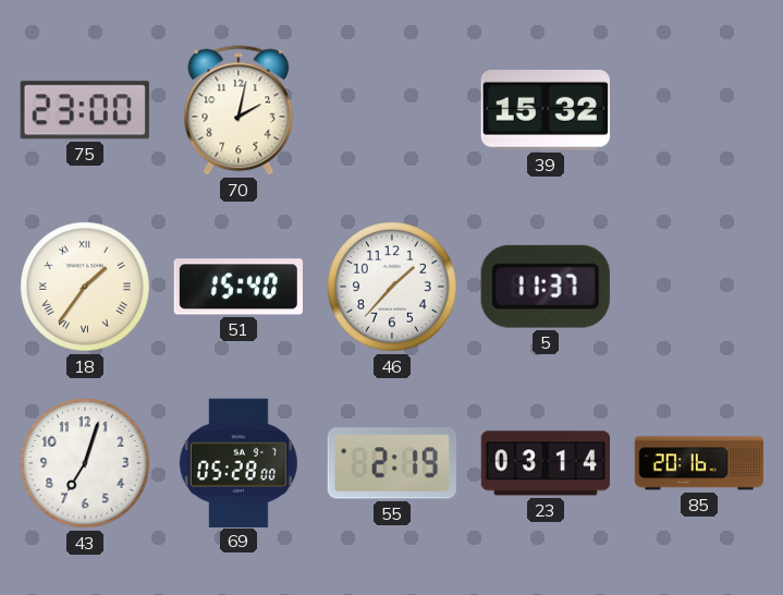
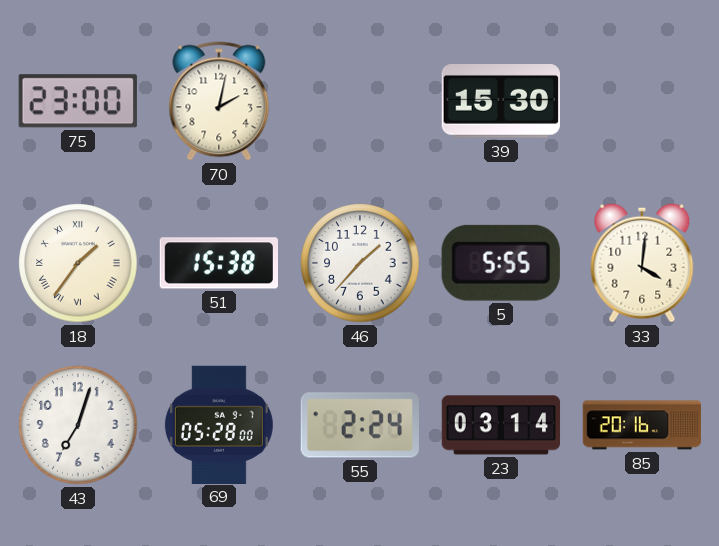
39: 15:32 -> 15:30
51: 15:40 -> 15:38
5: 11:37 -> 5:55
33: none -> 4:01
55: 2:19 -> 2:24
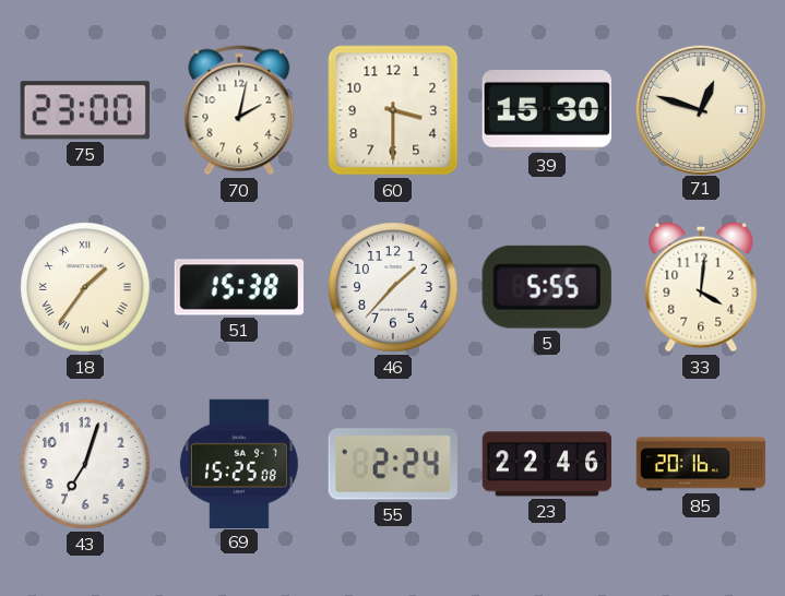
60: none -> 3:30
71: none -> 12:48
69: 05:28 -> 15:25
23: 03:14 -> 22:46
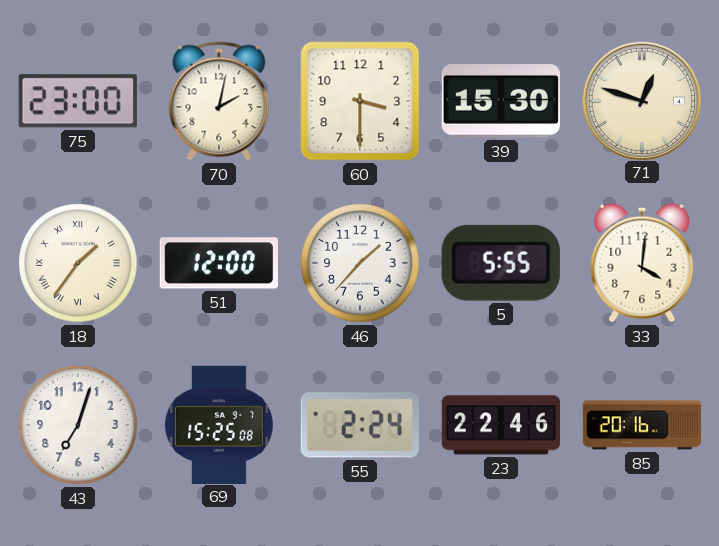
51: 15:38 -> 12:00
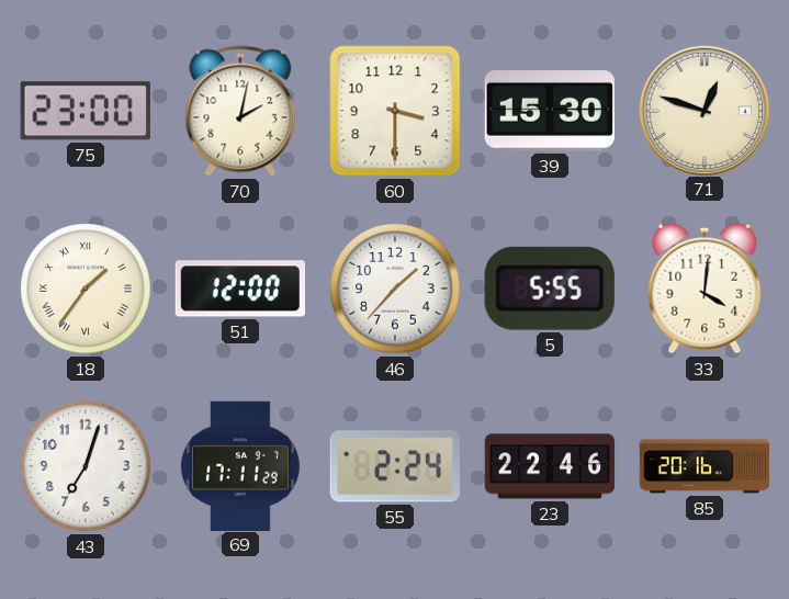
69: 15:25 -> 17:11
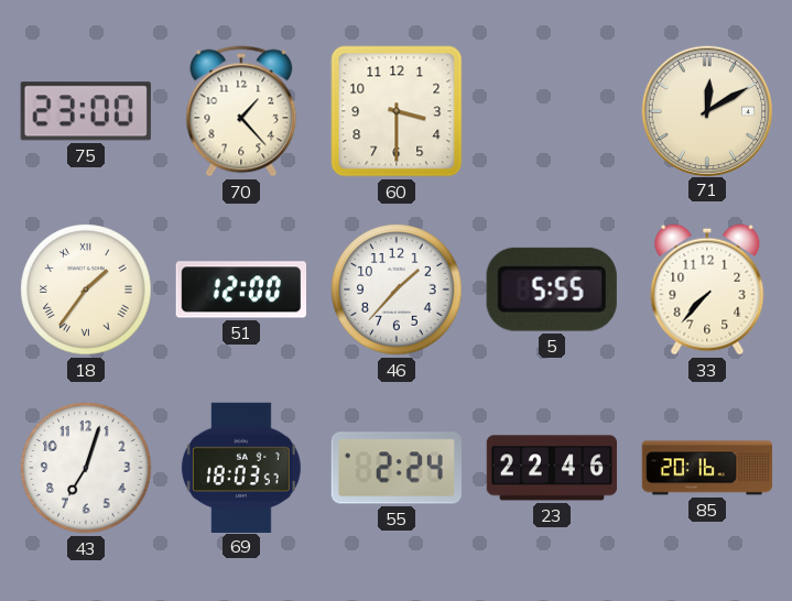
70: 2:02 -> 1:23
39: 15:30 -> none
71: 12:48 -> 12:10
33: 4:01 -> 7:37
69: 17:11 -> 18:03
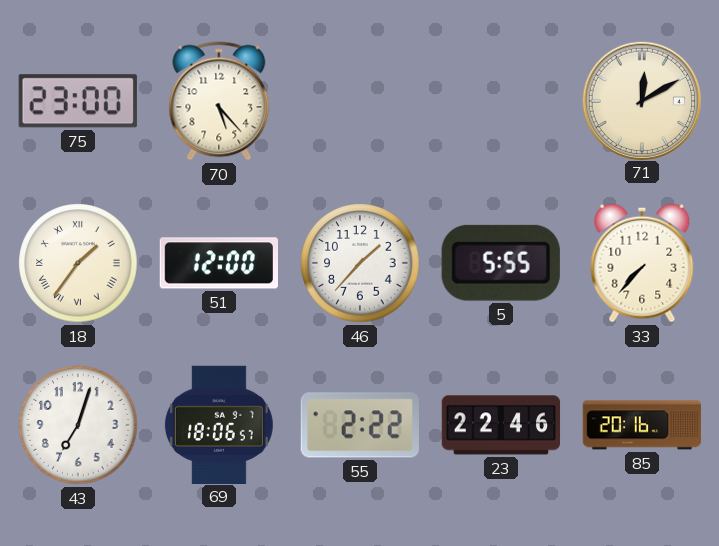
70: 1:23 -> 5:23
60: 3:30 -> none
69: 18:03 -> 18:06
55: 2:24 -> 2:22
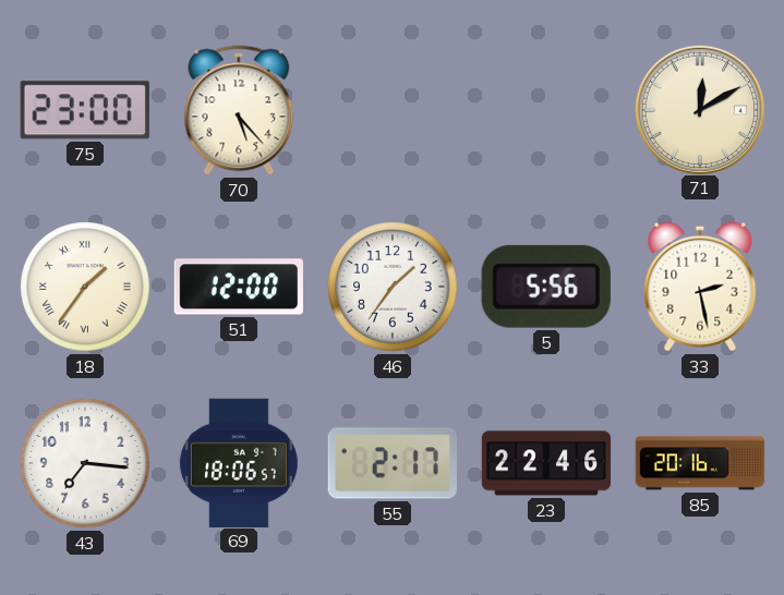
46: 1:37 -> 1:36
5: 5:55 -> 5:56
33: 7:37 -> 2:28
43: 7:03 -> 7:16
55: 2:22 -> 2:17
